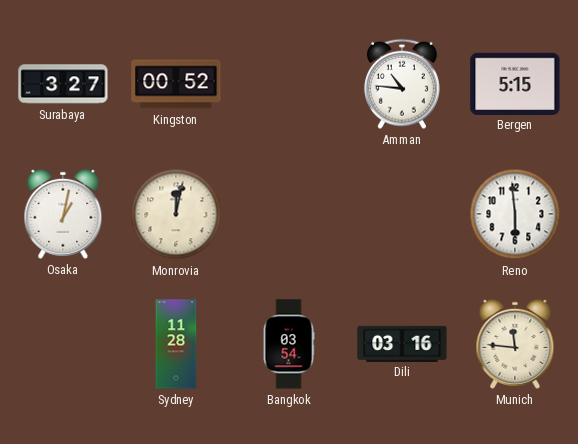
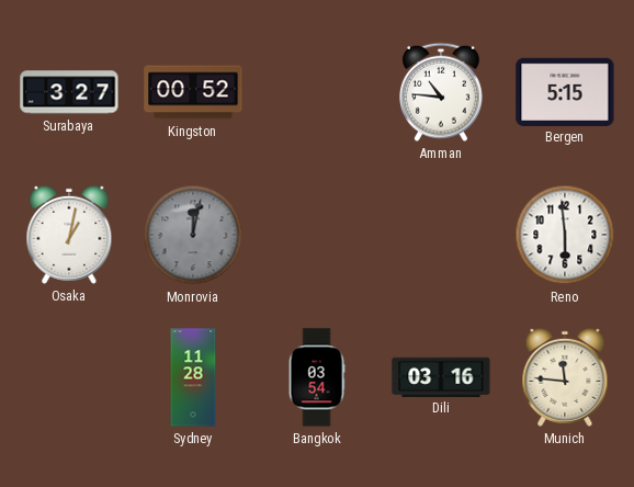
Monrovia dial: cream -> grey
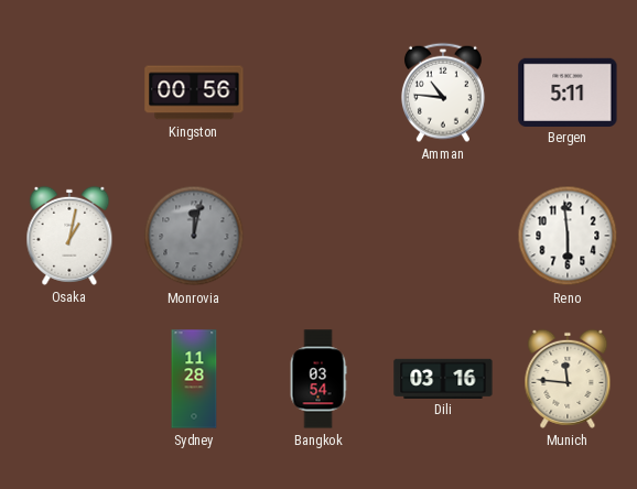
Surabaya: 3:27 -> none
Kingston: 00:52 -> 00:56
Bergen: 5:15 -> 5:11
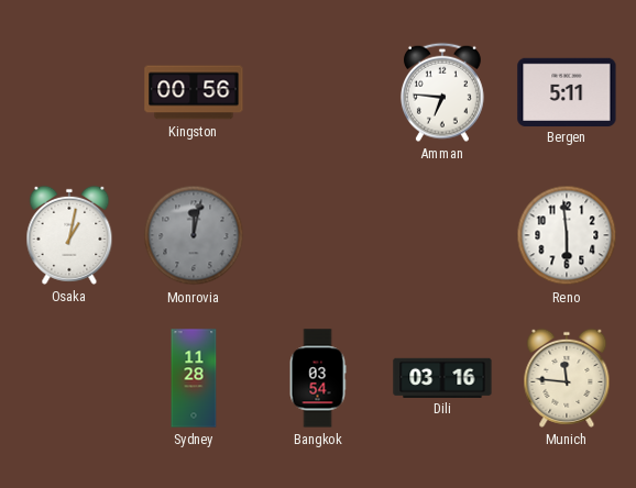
Amman: 10:46 -> 6:46
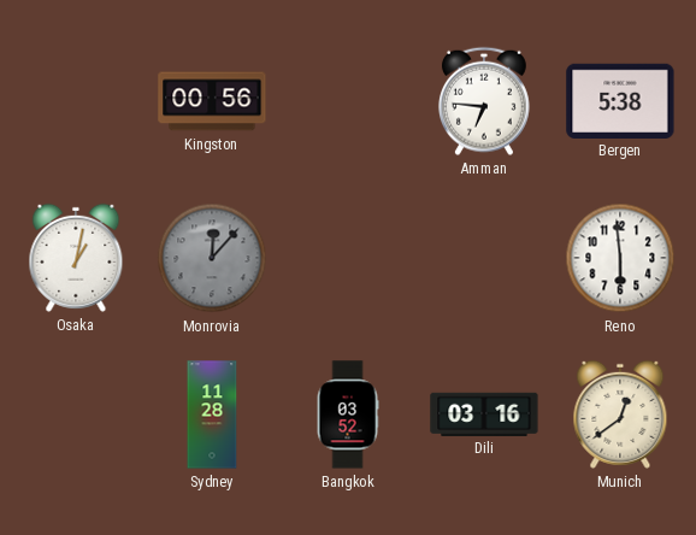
Bergen: 5:11 -> 5:38
Monrovia: 12:02 -> 12:07
Bangkok: 03:54 -> 03:52
Munich: 11:46 -> 12:39
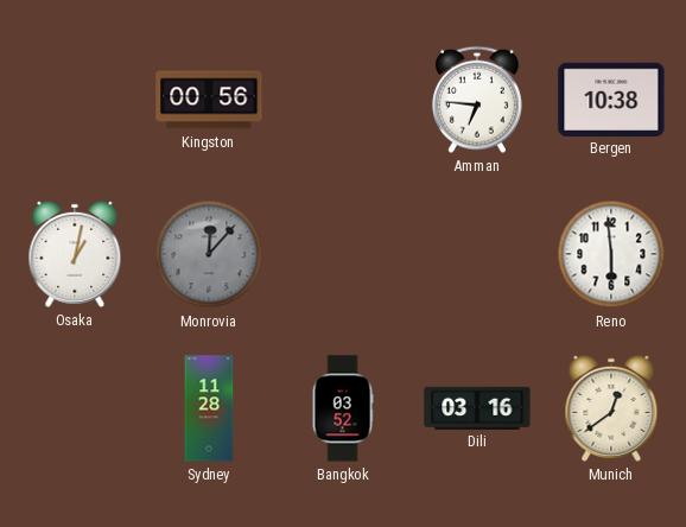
Bergen: 5:38 -> 10:38
